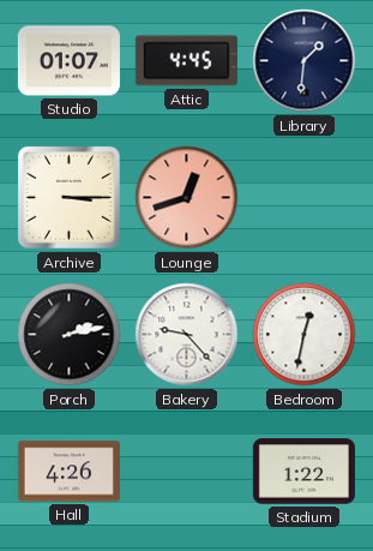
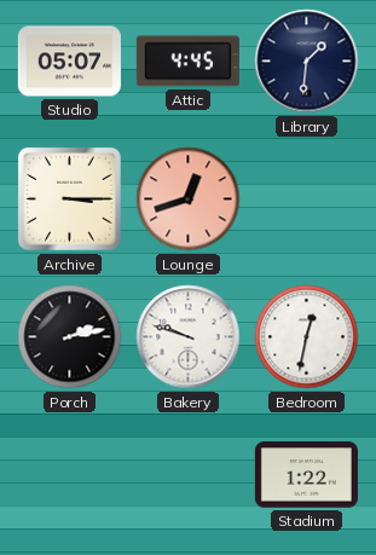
Studio: 01:07 -> 05:07
Bakery: 9:23 -> 9:48
Hall: 4:26 -> none
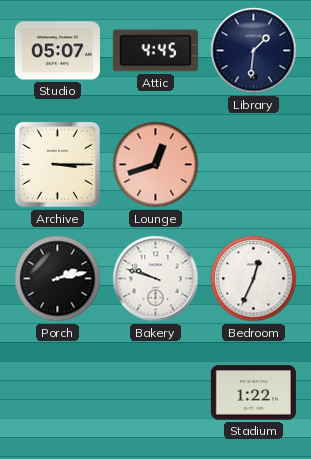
Bedroom: 12:32 -> 12:34
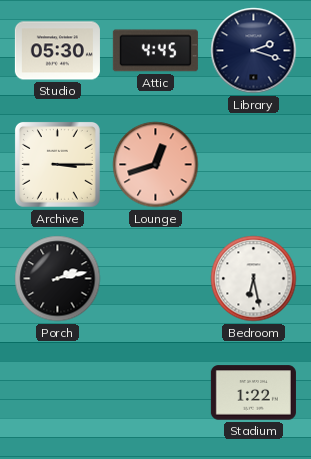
Studio: 05:07 -> 05:30
Library: 1:31 -> 2:18
Bakery: 9:48 -> none
Bedroom: 12:34 -> 6:28
